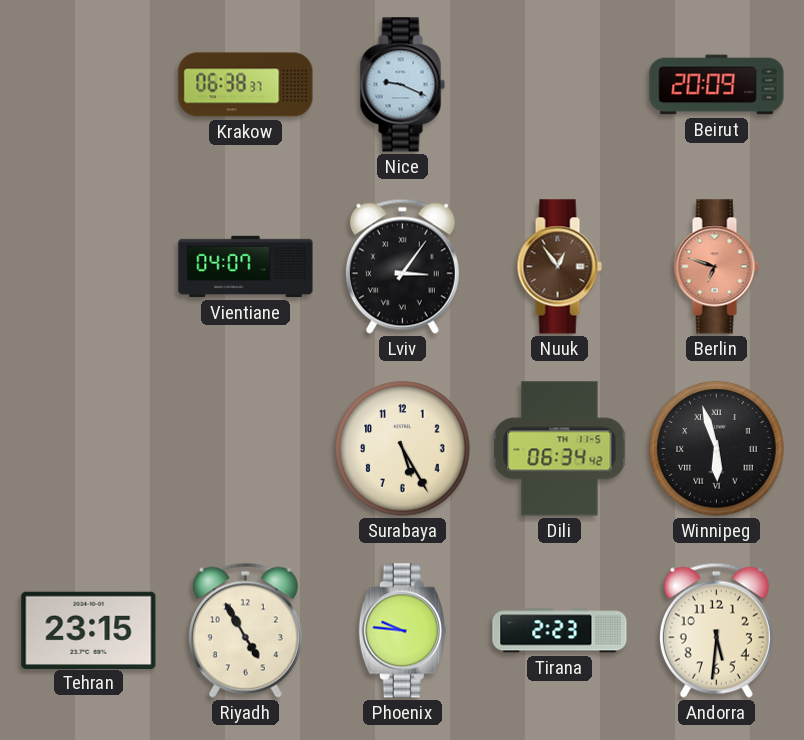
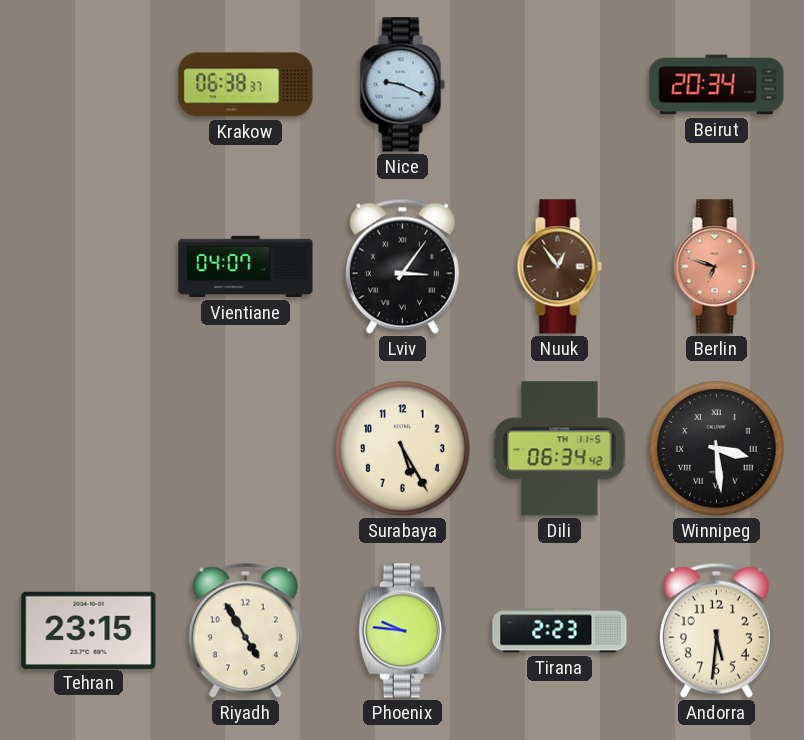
Beirut: 20:09 -> 20:34
Winnipeg: 5:57 -> 3:29
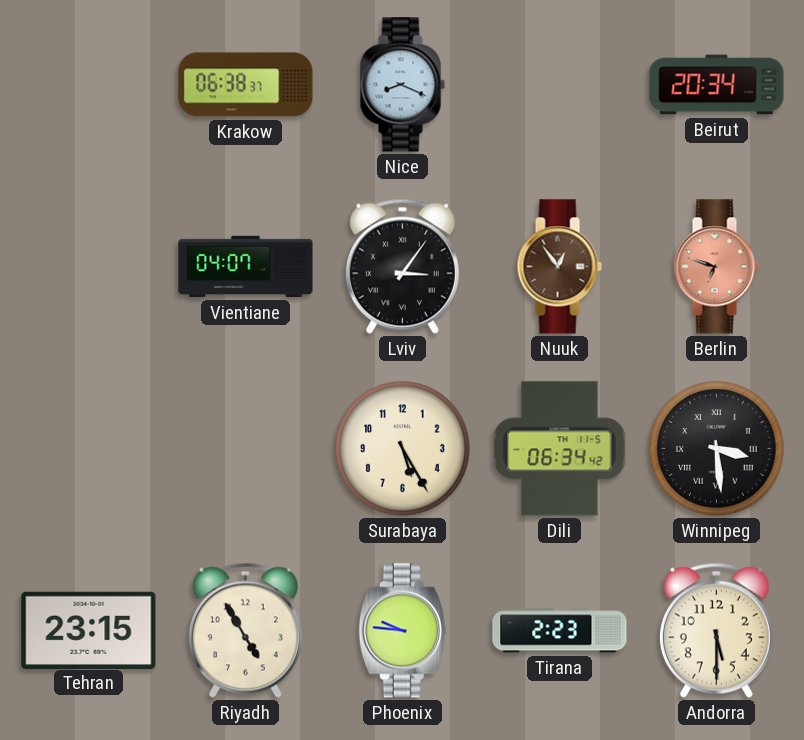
Nice: 9:19 -> 8:19
Andorra: 5:31 -> 5:30
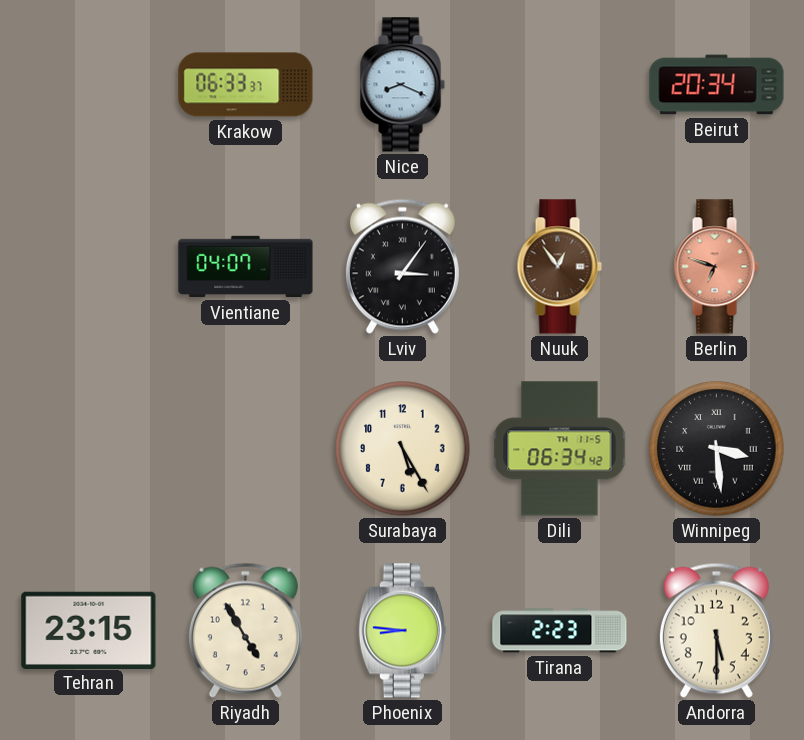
Krakow: 06:38 -> 06:33
Phoenix: 9:46 -> 8:46
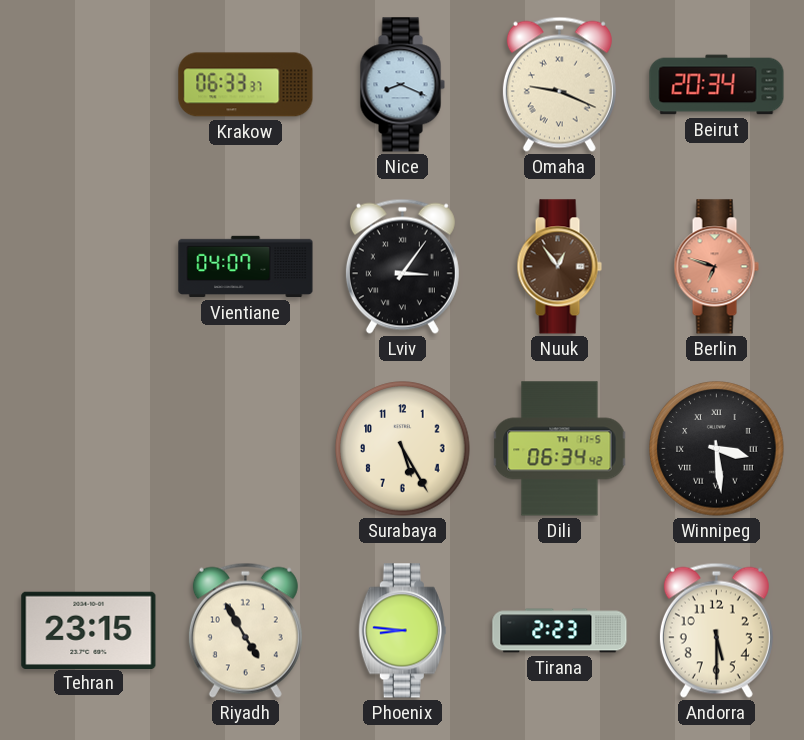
Omaha: none -> 9:19
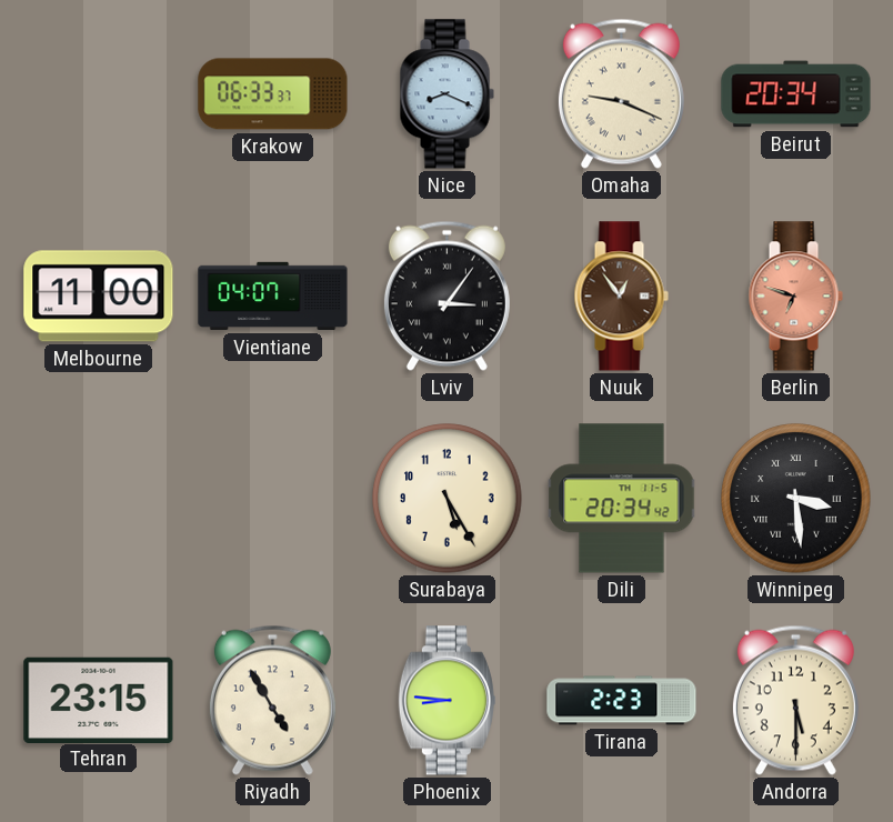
Melbourne: none -> 11:00
Dili: 06:34 -> 20:34
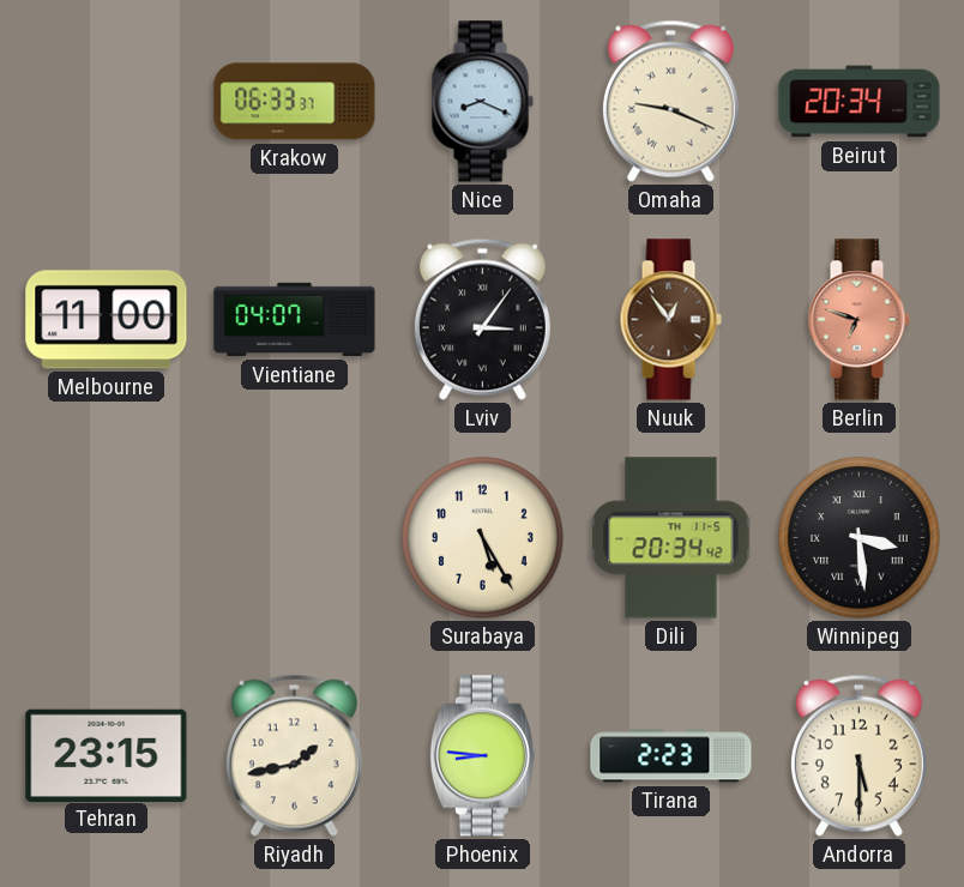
Riyadh: 4:55 -> 1:43
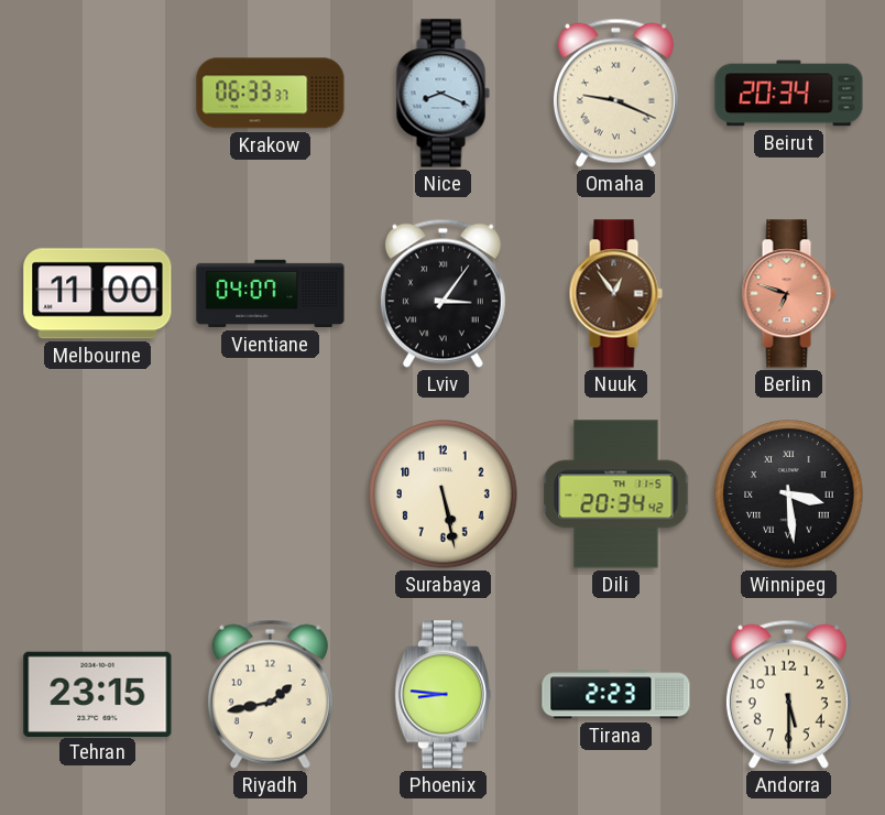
Surabaya: 5:25 -> 5:28
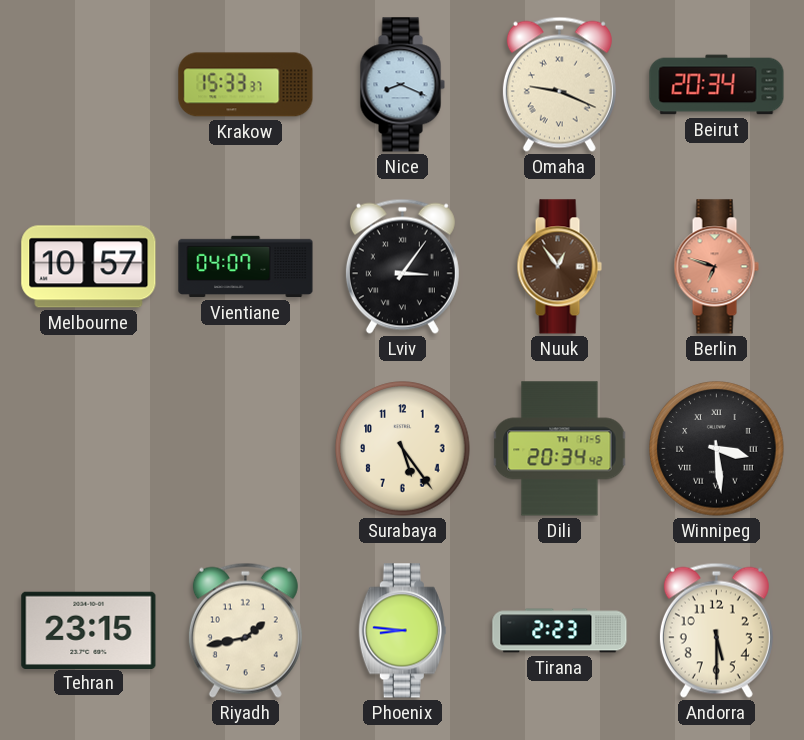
Krakow: 06:33 -> 15:33
Melbourne: 11:00 -> 10:57
Surabaya: 5:28 -> 5:24
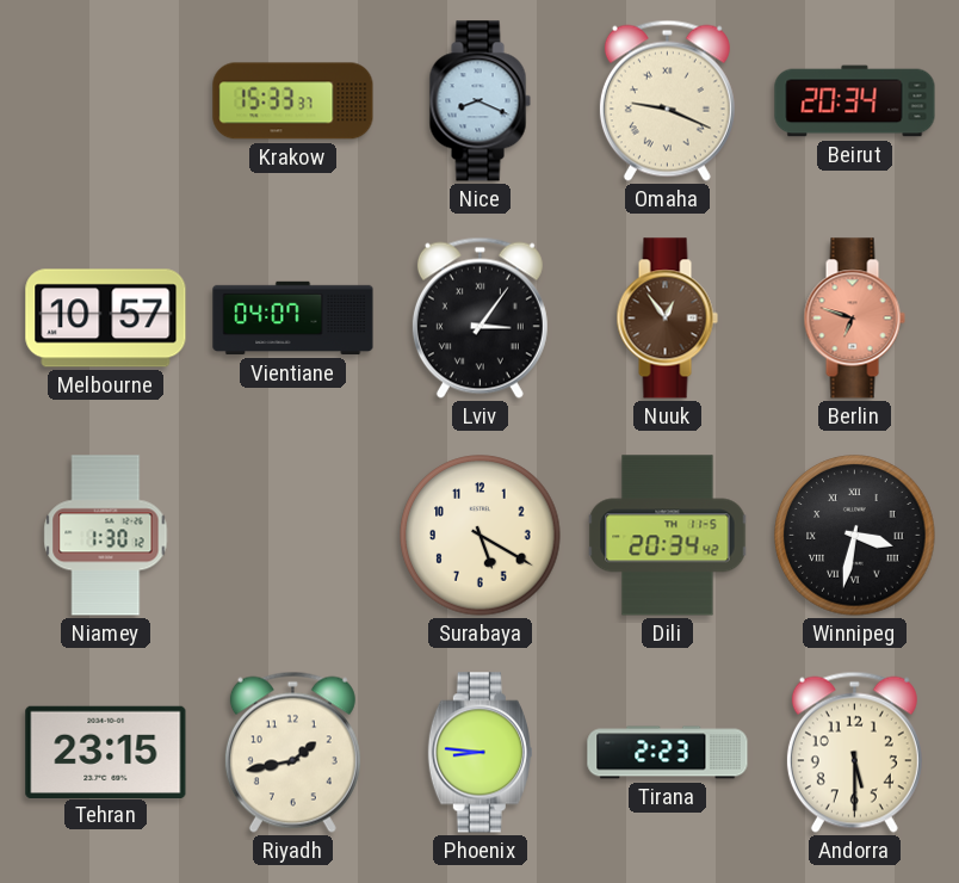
Niamey: none -> 1:30
Surabaya: 5:24 -> 5:20
Winnipeg: 3:29 -> 3:32
